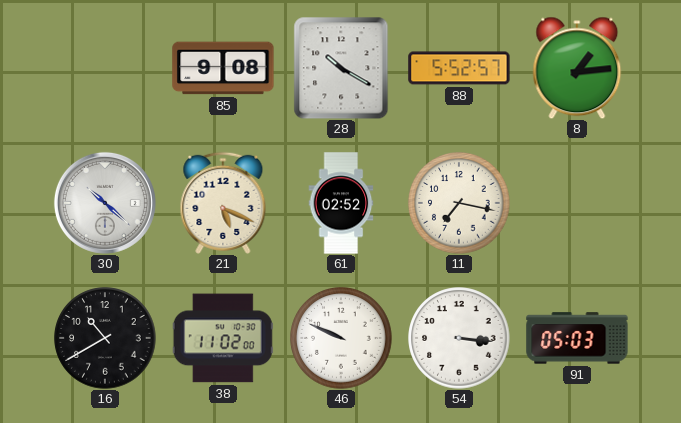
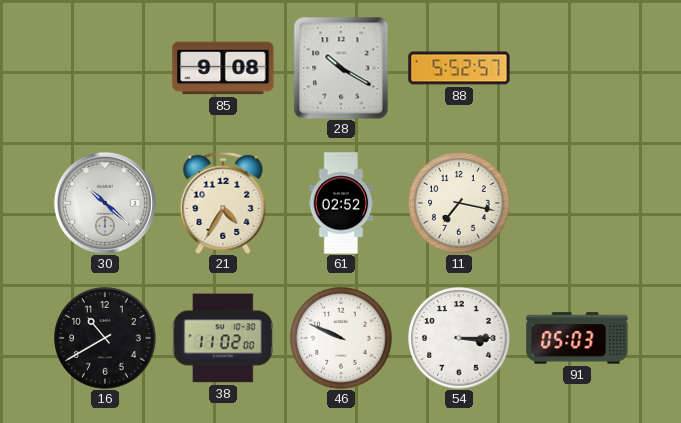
8: 1:14 -> none
21: 5:19 -> 4:35
54: 3:16 -> 3:15
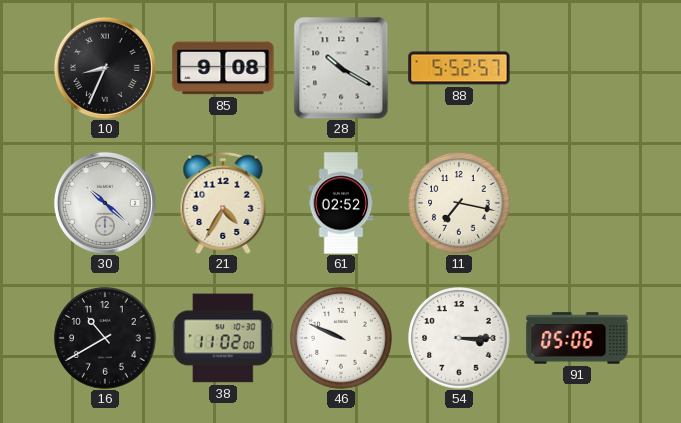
10: none -> 8:34
91: 05:03 -> 05:06
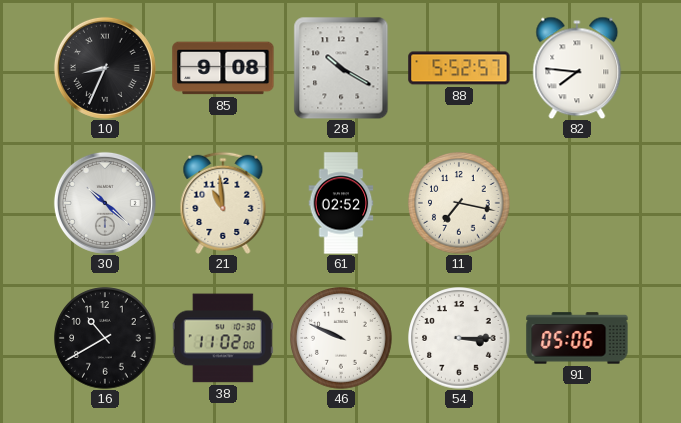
82: none -> 7:46
21: 4:35 -> 10:59
